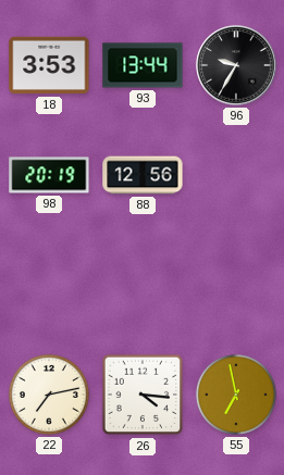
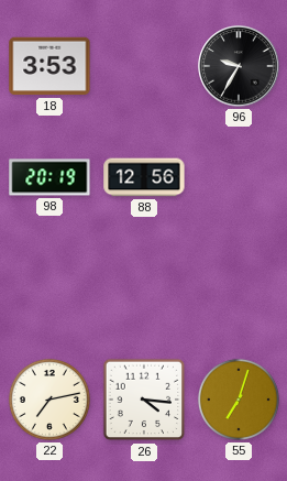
93: 13:44 -> none
55: 6:58 -> 7:03
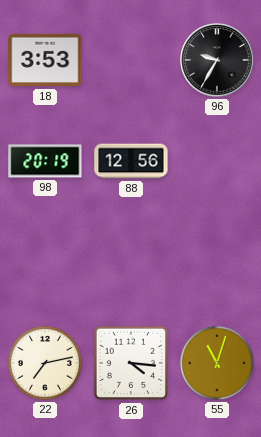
55: 7:03 -> 11:03
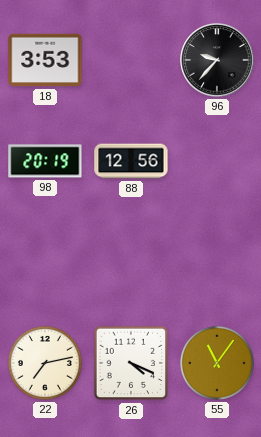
96: 9:35 -> 9:37
26: 4:16 -> 4:19
55: 11:03 -> 11:06
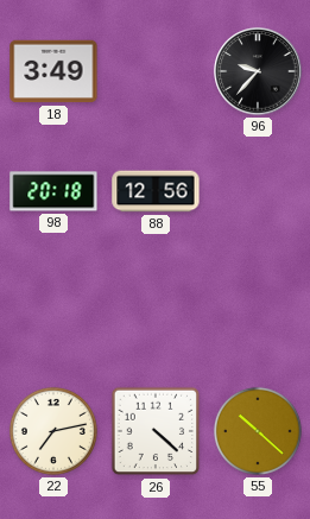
18: 3:53 -> 3:49
98: 20:19 -> 20:18
26: 4:19 -> 4:22
55: 11:06 -> 10:22
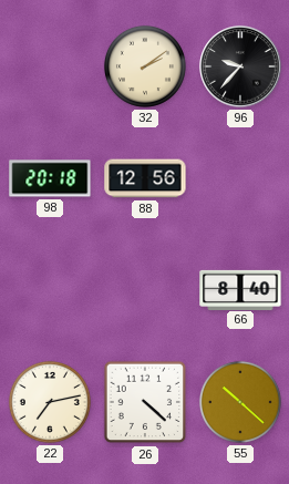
18: 3:49 -> none
32: none -> 2:09
66: none -> 8:40
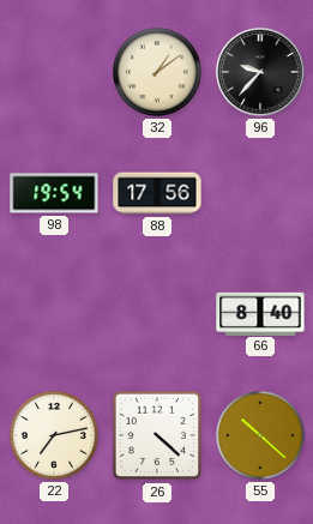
32: 2:09 -> 1:09
98: 20:18 -> 19:54
88: 12:56 -> 17:56
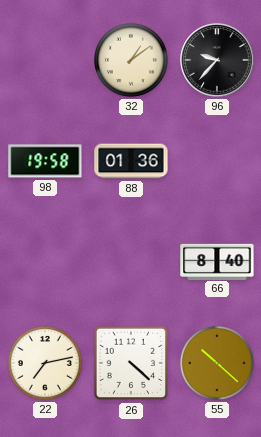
98: 19:54 -> 19:58
88: 17:56 -> 01:36
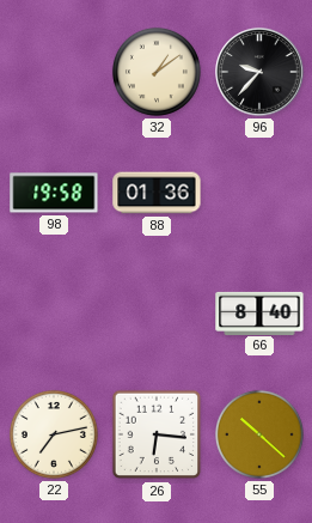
26: 4:22 -> 6:16
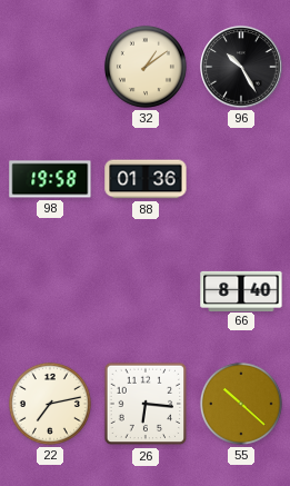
96: 9:37 -> 10:25
